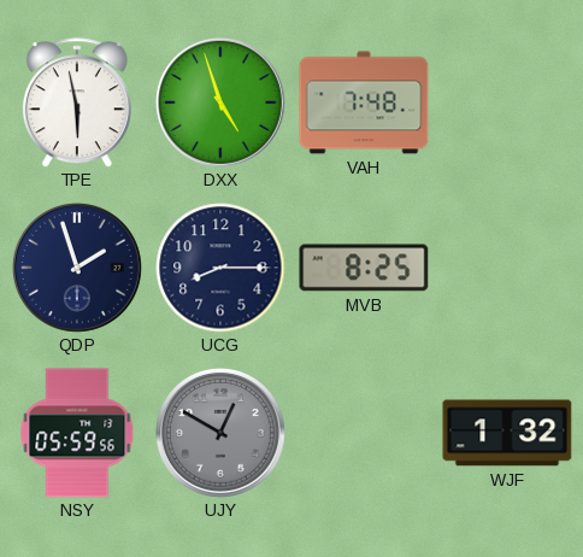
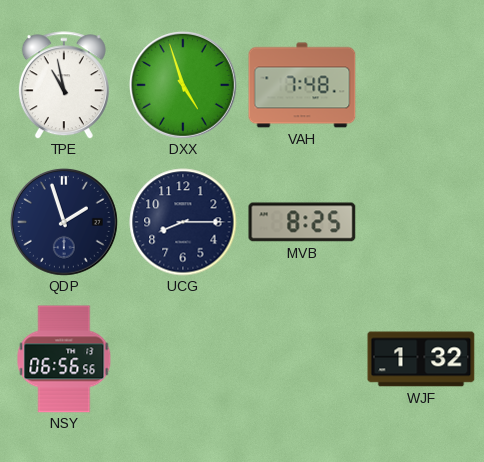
TPE: 5:58 -> 10:58
NSY: 05:59 -> 06:56
UJY: 12:50 -> none
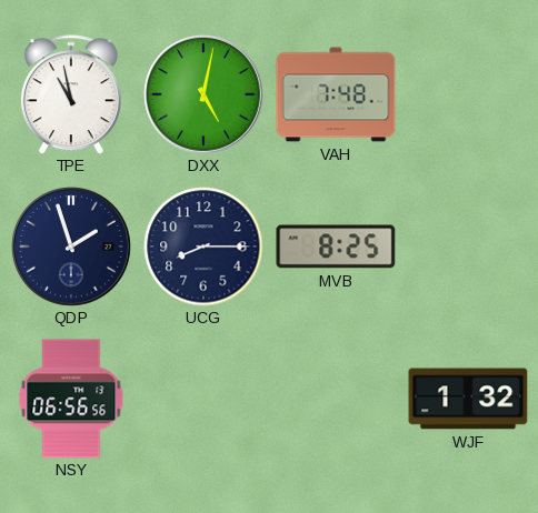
DXX: 4:57 -> 5:02
